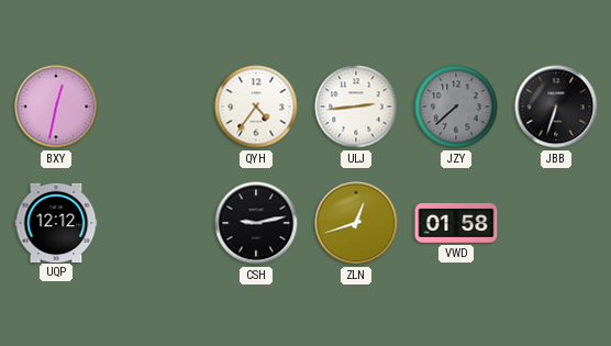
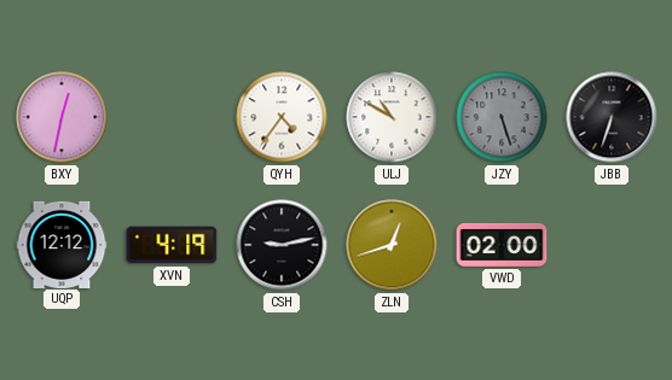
ULJ: 2:44 -> 10:50
JZY: 7:38 -> 5:27
XVN: none -> 4:19
VWD: 01:58 -> 02:00
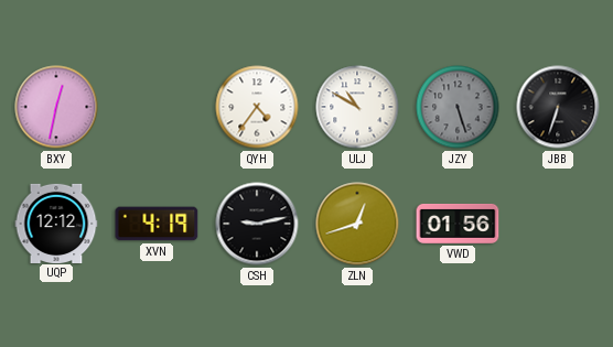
VWD: 02:00 -> 01:56
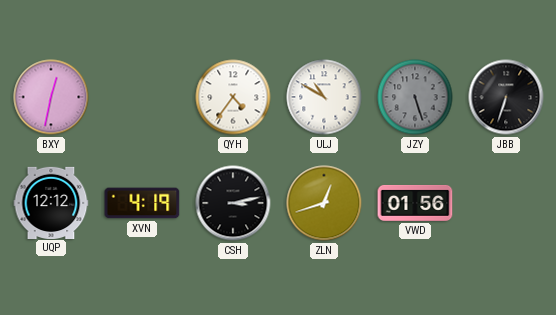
CSH: 9:13 -> 3:13
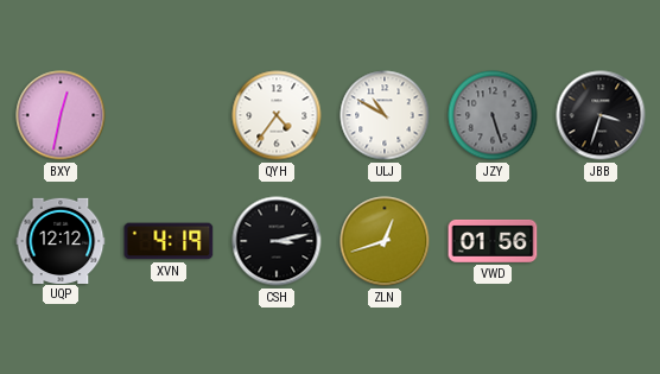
JBB: 6:33 -> 3:33
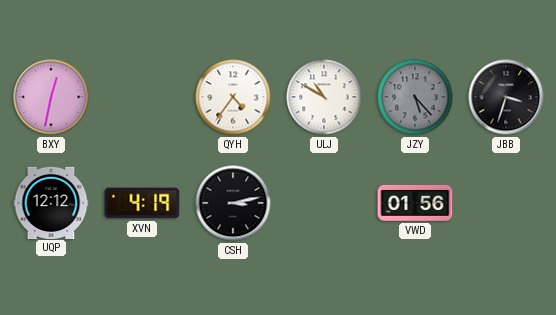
JZY: 5:27 -> 5:23
ZLN: 12:42 -> none
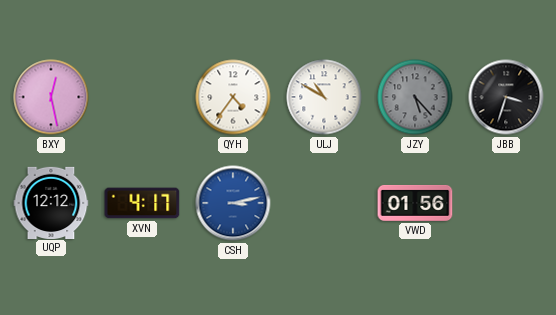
BXY: 12:32 -> 12:28
XVN: 4:19 -> 4:17
CSH dial: black -> blue
